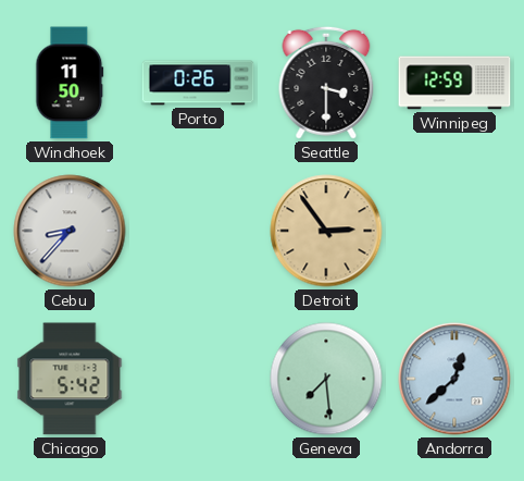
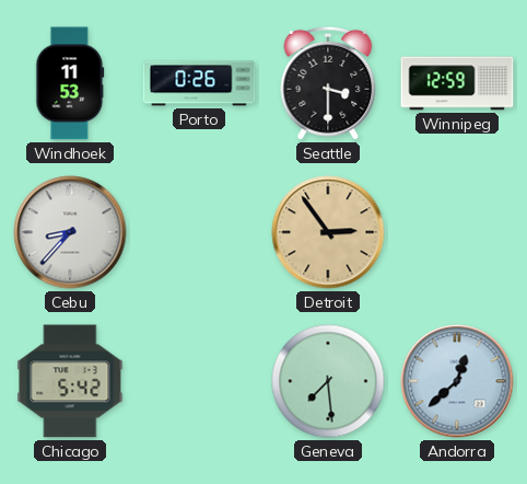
Windhoek: 11:50 -> 11:53
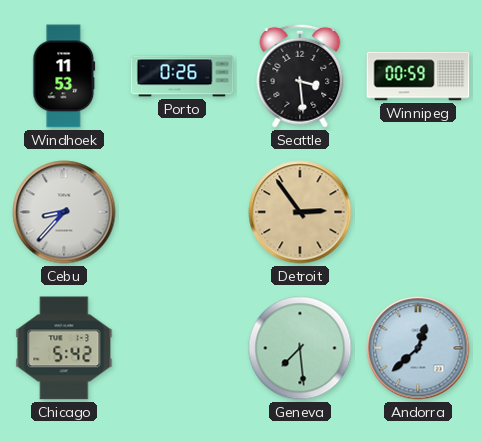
Seattle: 3:30 -> 3:29
Winnipeg: 12:59 -> 00:59
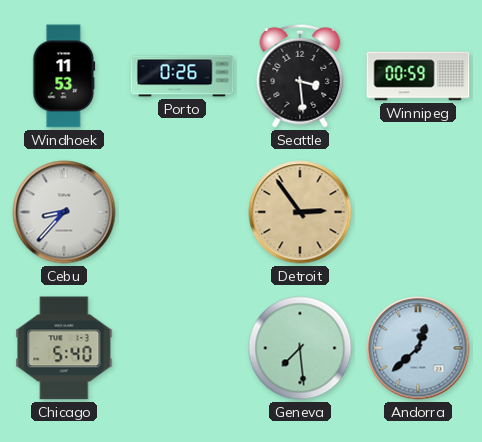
Chicago: 5:42 -> 5:40
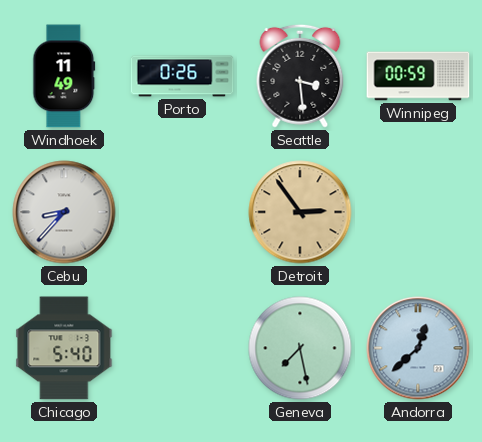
Windhoek: 11:53 -> 11:49
Geneva: 7:29 -> 7:28
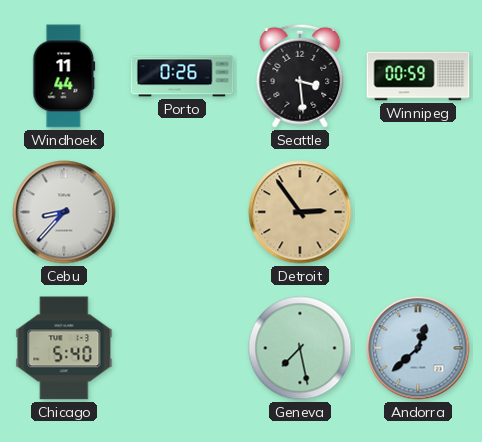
Windhoek: 11:49 -> 11:44
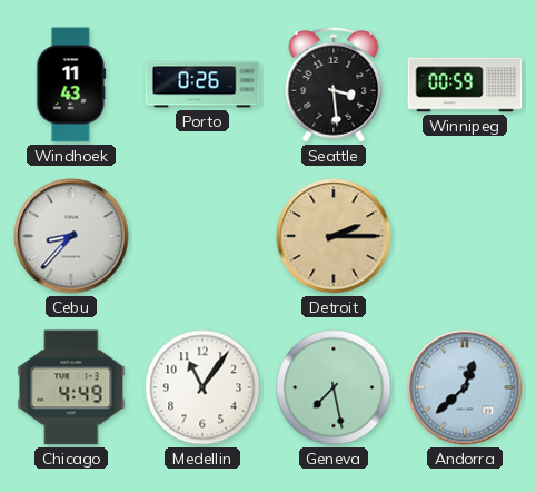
Windhoek: 11:44 -> 11:43
Detroit: 2:54 -> 2:15
Chicago: 5:40 -> 4:49
Medellin: none -> 11:06
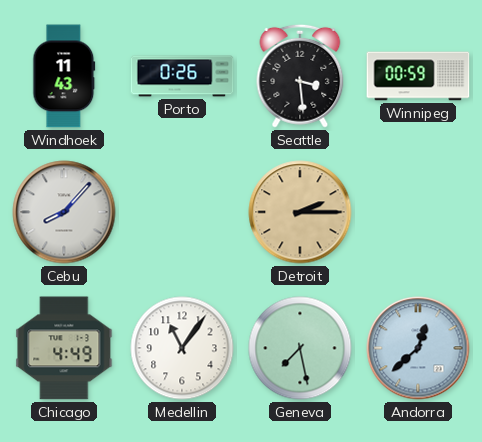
Cebu: 8:37 -> 8:07
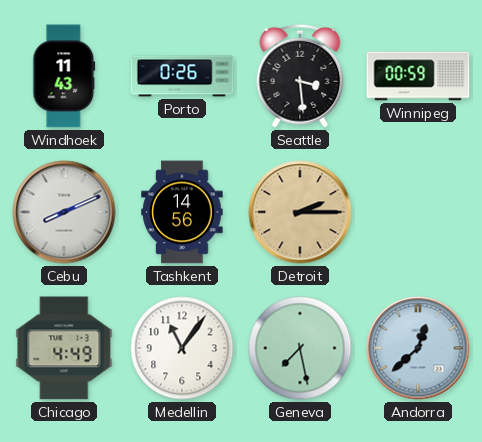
Cebu: 8:07 -> 8:11
Tashkent: none -> 14:56
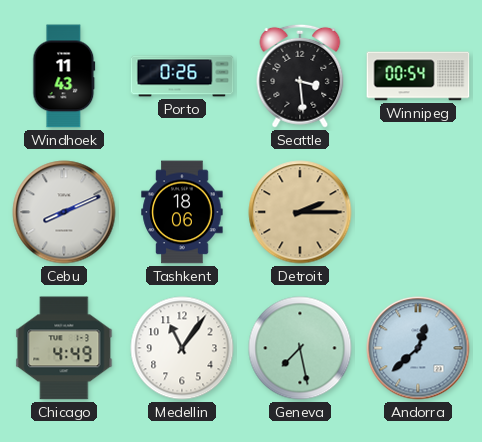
Winnipeg: 00:59 -> 00:54
Tashkent: 14:56 -> 18:06
